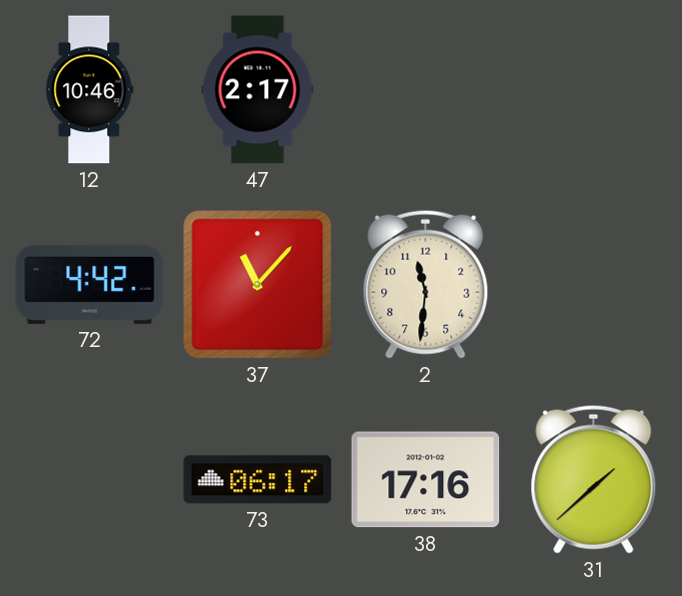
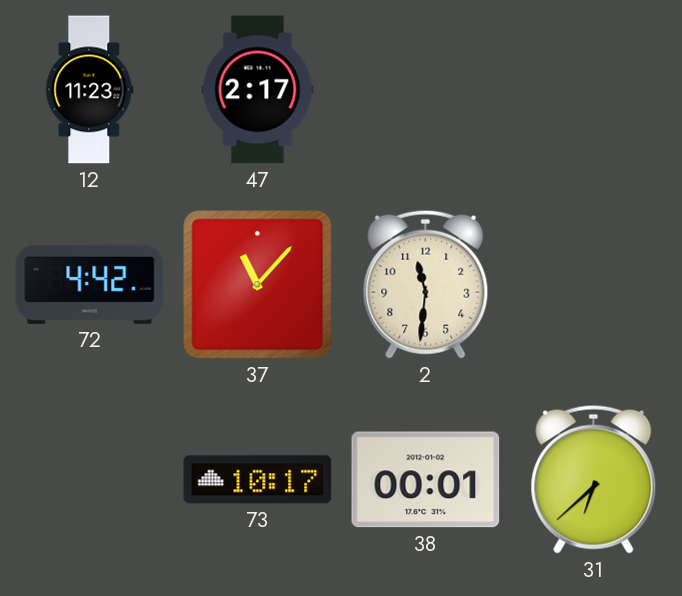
12: 10:46 -> 11:23
73: 06:17 -> 10:17
38: 17:16 -> 00:01
31: 1:38 -> 6:38
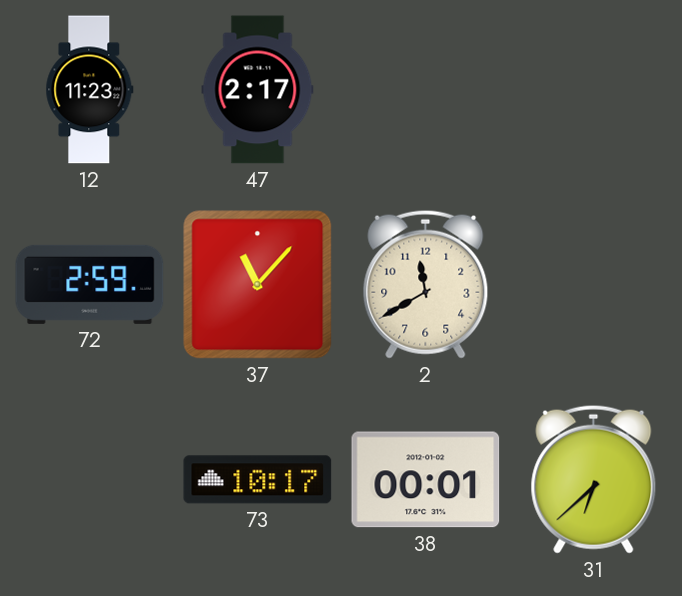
72: 4:42 -> 2:59
2: 11:31 -> 11:40
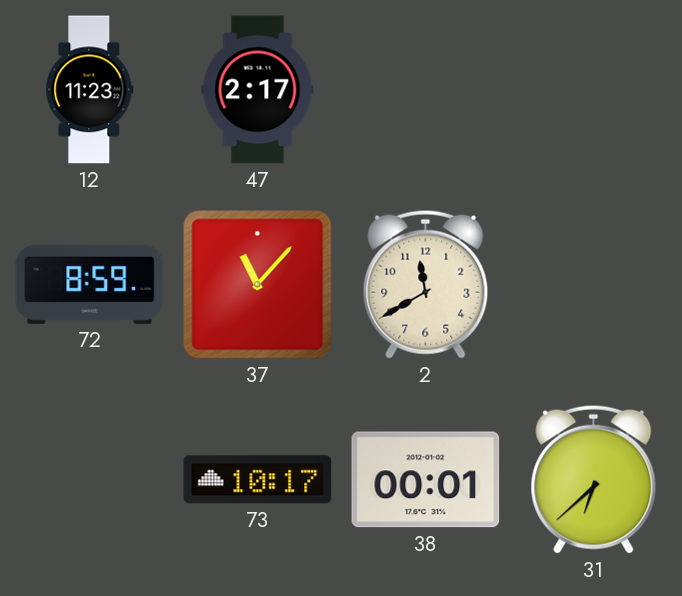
72: 2:59 -> 8:59
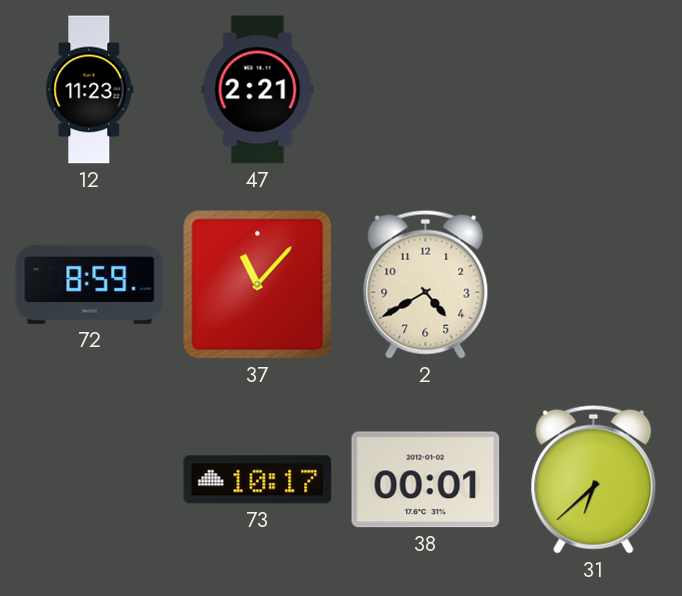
47: 2:17 -> 2:21
2: 11:40 -> 4:40
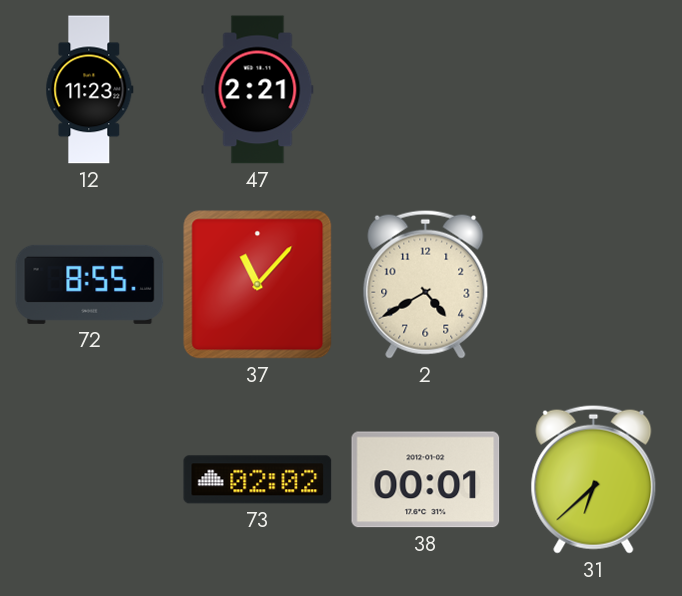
72: 8:59 -> 8:55
73: 10:17 -> 02:02
